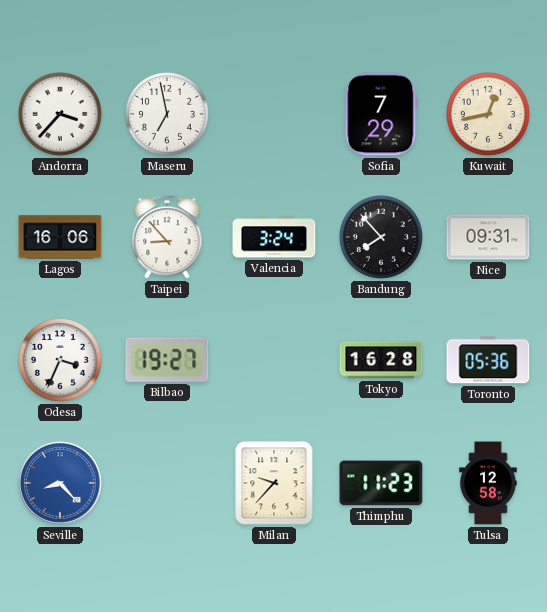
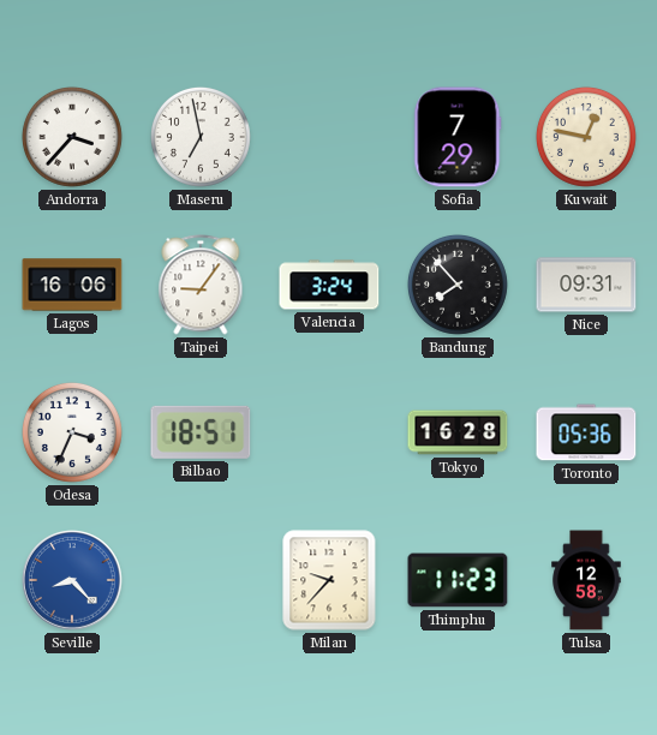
Kuwait: 12:43 -> 12:47
Taipei: 8:53 -> 9:06
Bilbao: 19:27 -> 18:51
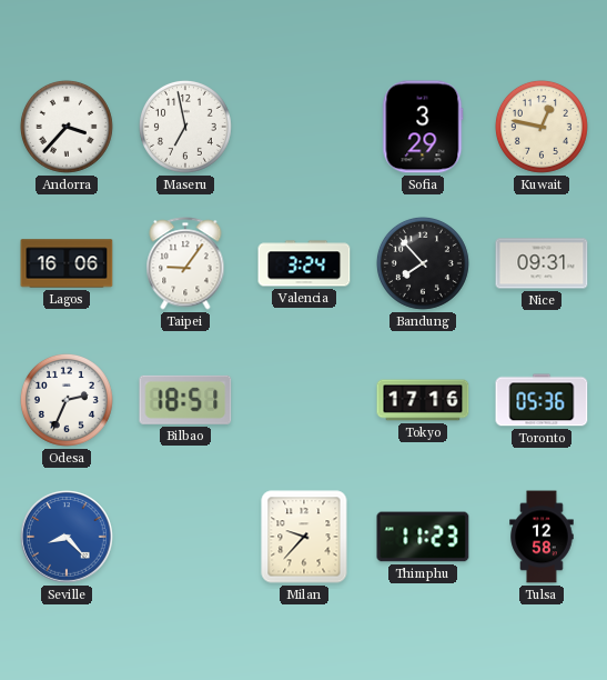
Sofia: 7:29 -> 3:29
Odesa: 3:34 -> 2:34
Tokyo: 16:28 -> 17:16
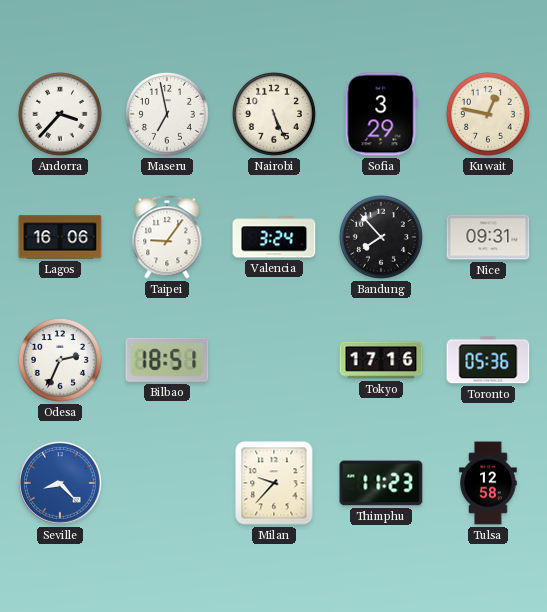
Nairobi: none -> 5:26
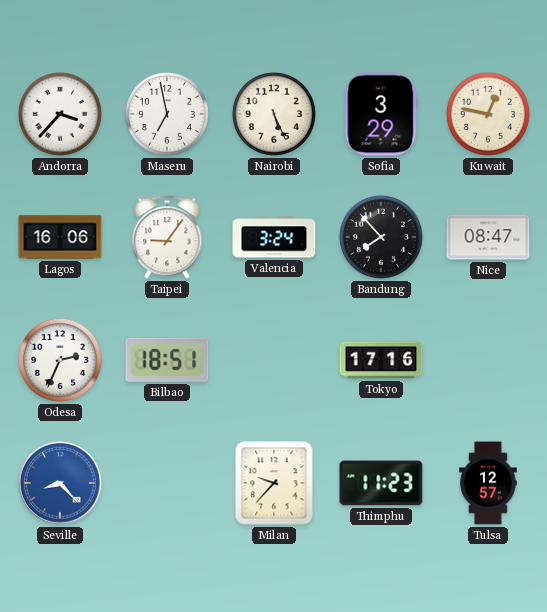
Nice: 09:31 -> 08:47
Toronto: 05:36 -> none
Tulsa: 12:58 -> 12:57
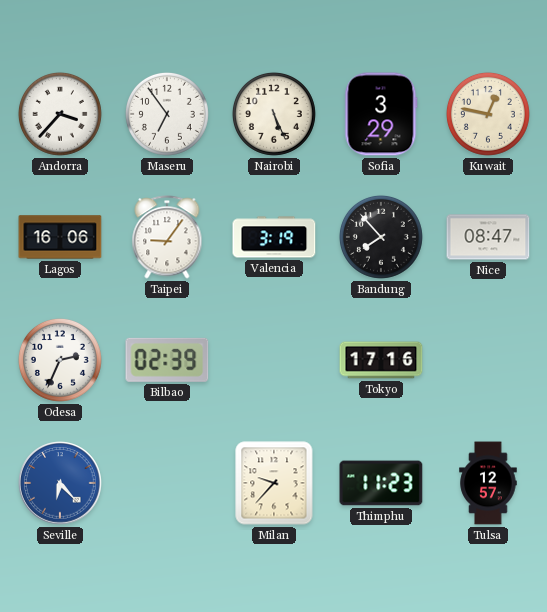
Maseru: 6:58 -> 6:54
Valencia: 3:24 -> 3:19
Bilbao: 18:51 -> 02:39
Seville: 8:23 -> 6:23
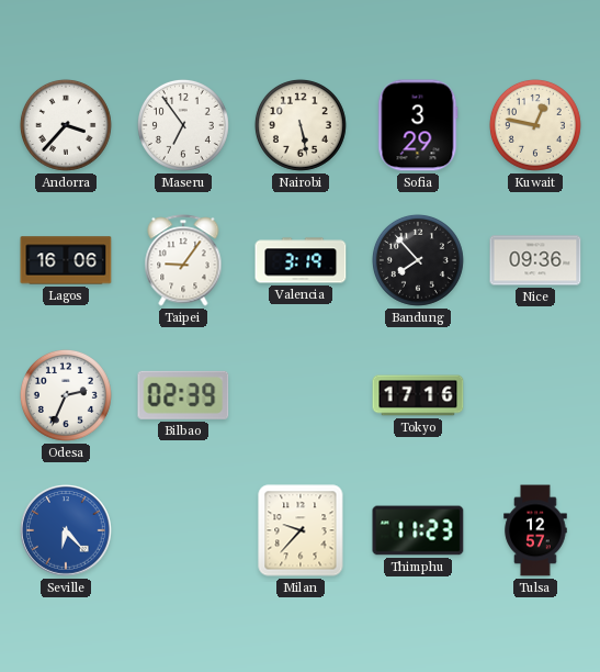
Nairobi: 5:26 -> 5:28
Nice: 08:47 -> 09:36
